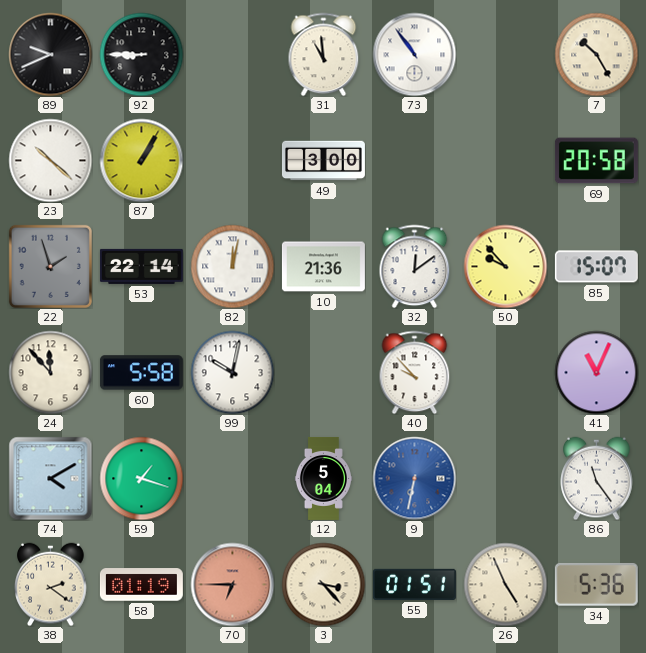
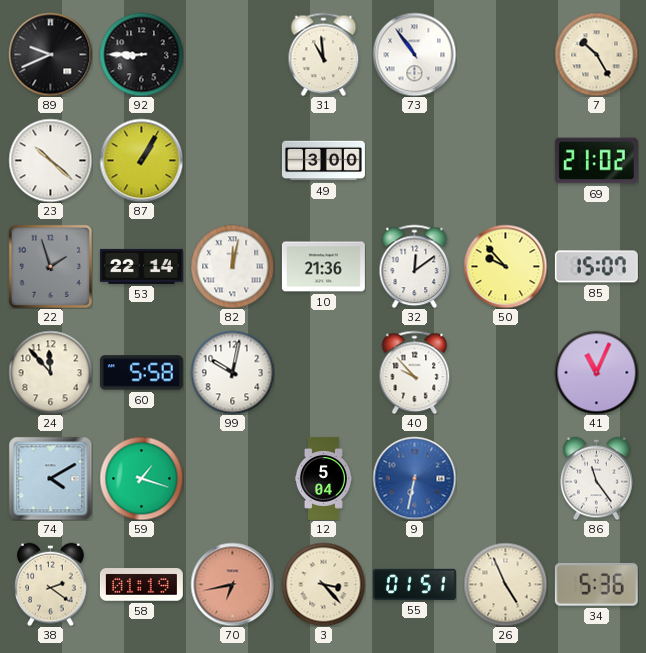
69: 20:58 -> 21:02
70: 6:45 -> 6:43
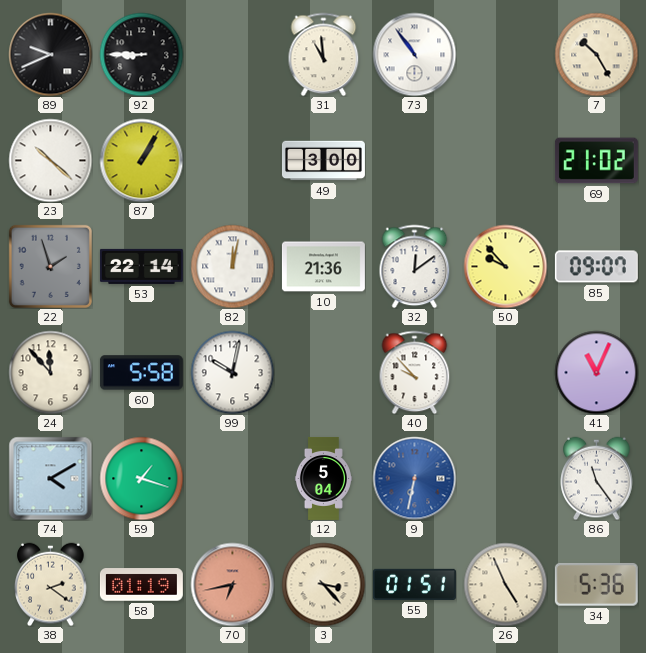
85: 15:07 -> 09:07
